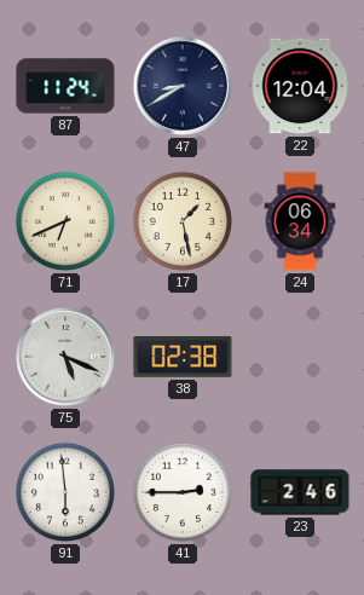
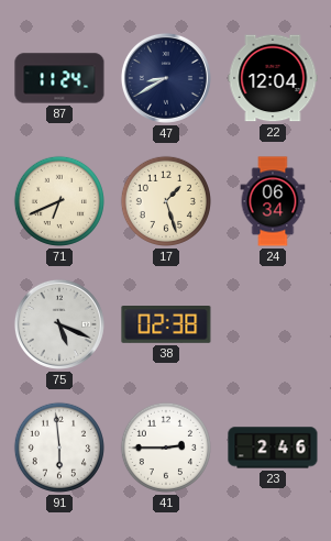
17: 1:28 -> 1:27
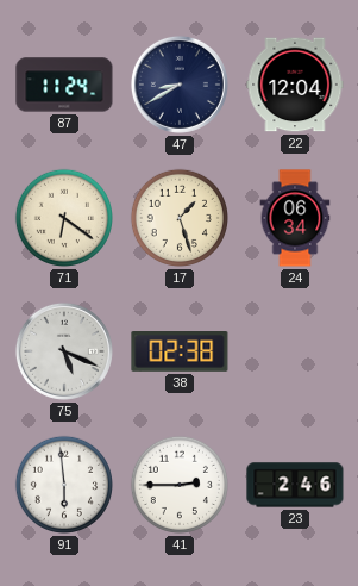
71: 6:41 -> 6:21
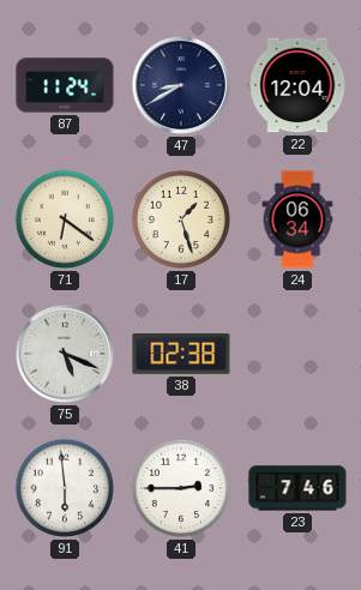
23: 2:46 -> 7:46
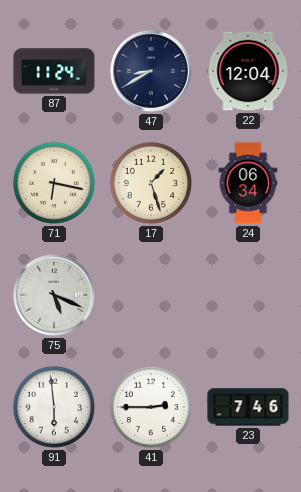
71: 6:21 -> 6:17
38: 02:38 -> none
